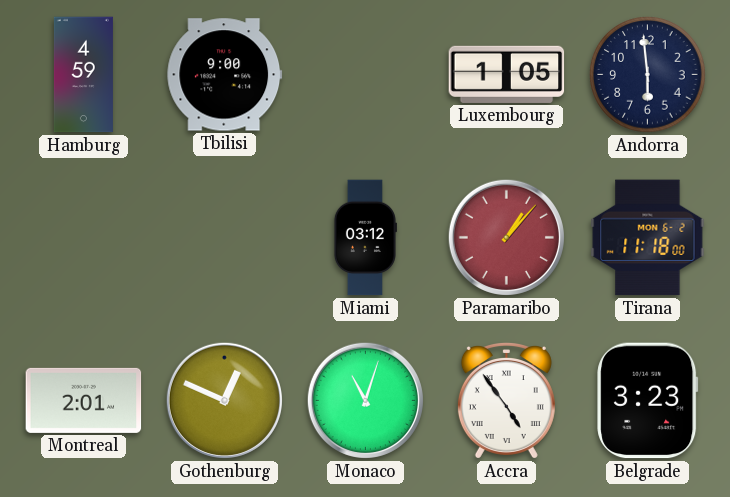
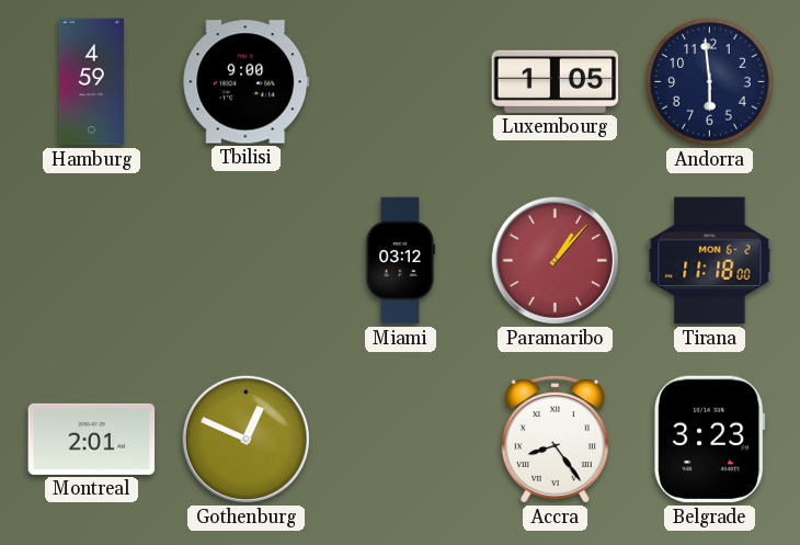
Monaco: 11:03 -> none
Accra: 4:54 -> 8:24
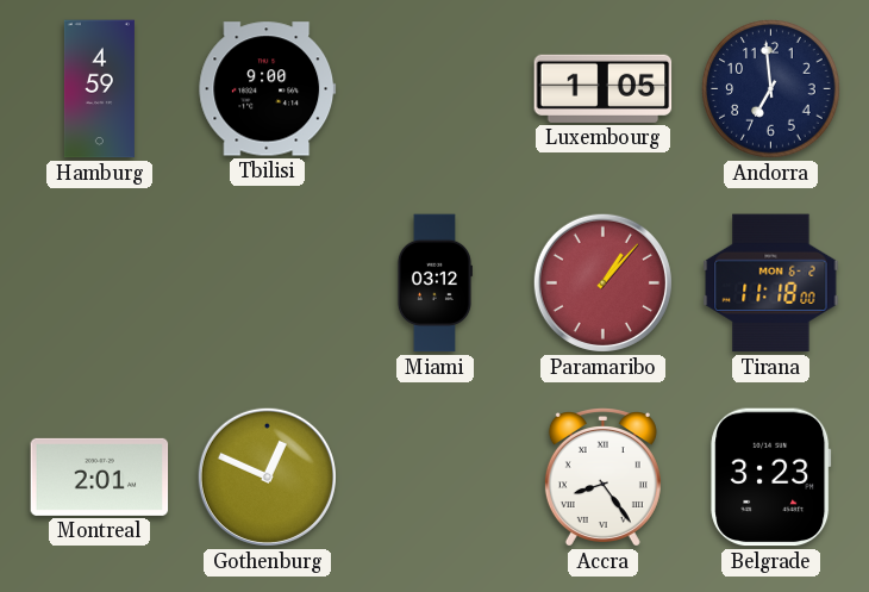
Andorra: 5:59 -> 6:59
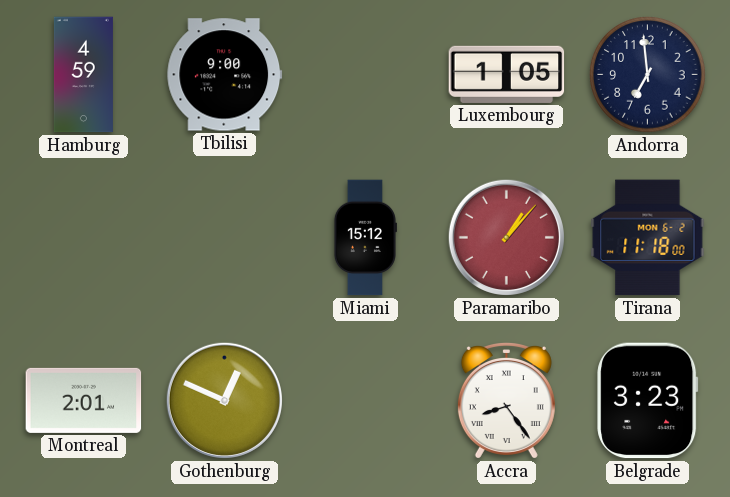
Miami: 03:12 -> 15:12
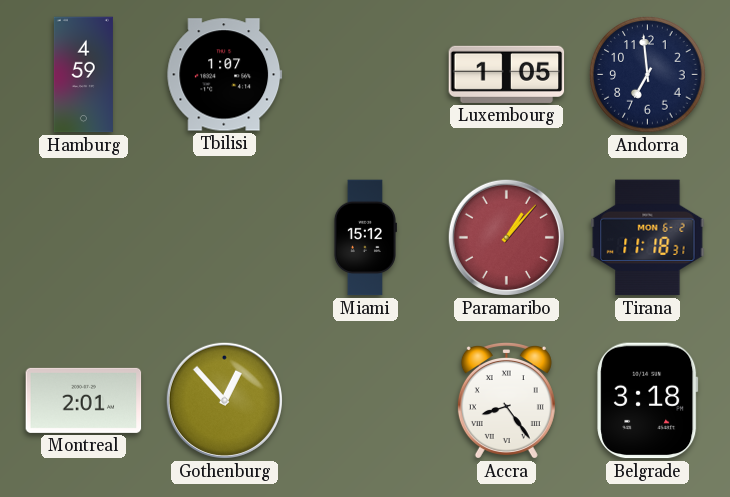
Tbilisi: 9:00 -> 1:07
Tirana: 11:18:00 -> 11:18:31
Gothenburg: 12:49 -> 12:53
Belgrade: 3:23 -> 3:18
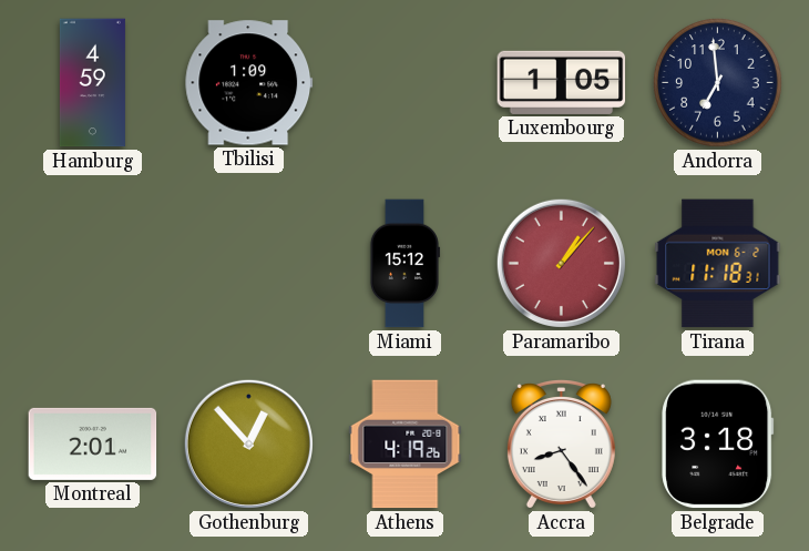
Tbilisi: 1:07 -> 1:09
Athens: none -> 4:19
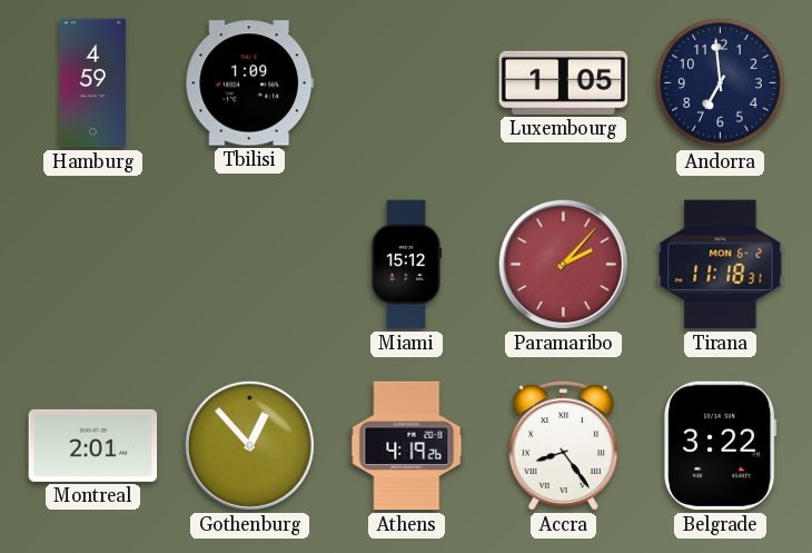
Paramaribo: 1:07 -> 2:07
Belgrade: 3:18 -> 3:22
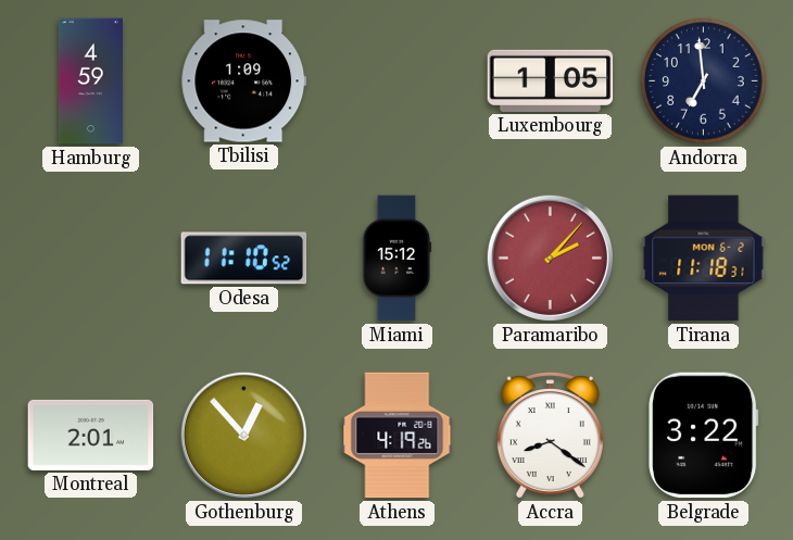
Odesa: none -> 11:10
Accra: 8:24 -> 8:21
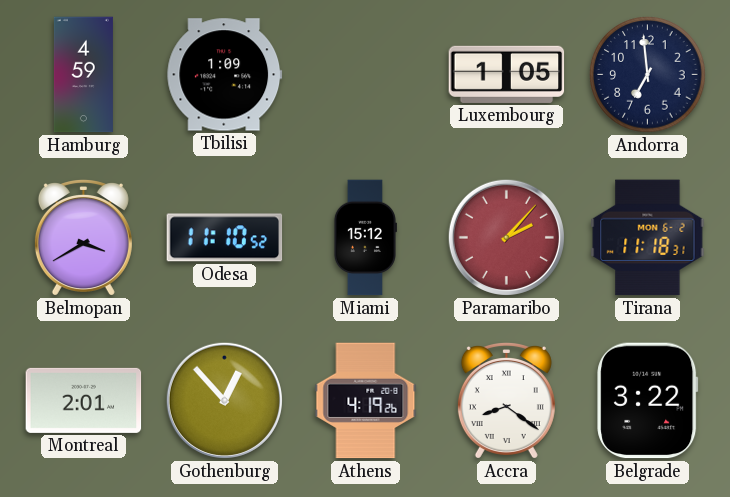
Belmopan: none -> 3:40
